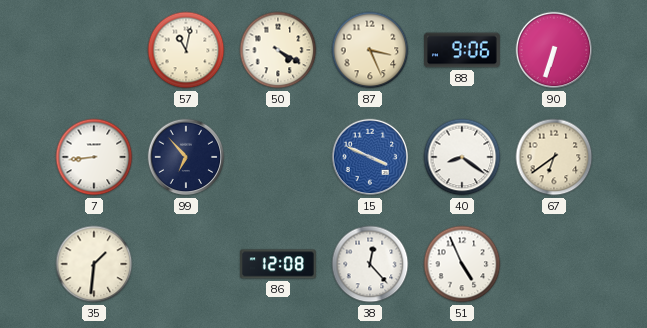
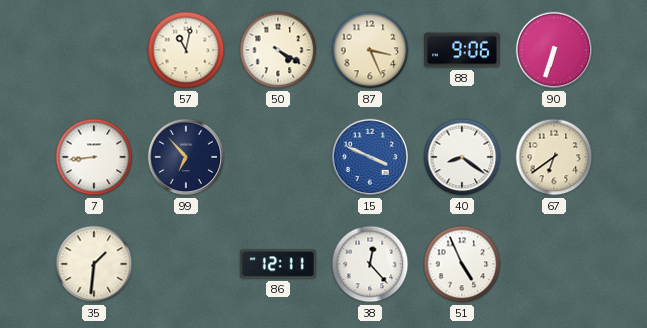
86: 12:08 -> 12:11
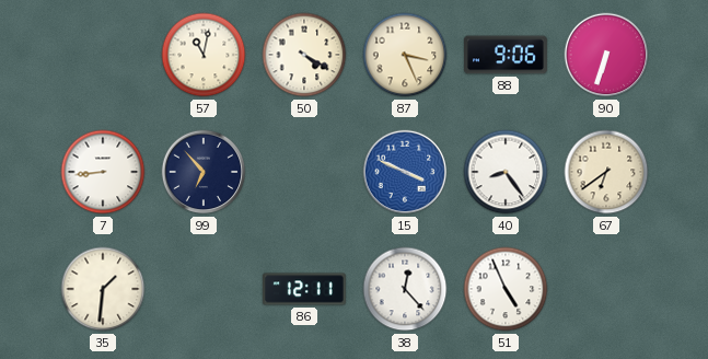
40: 8:21 -> 8:24
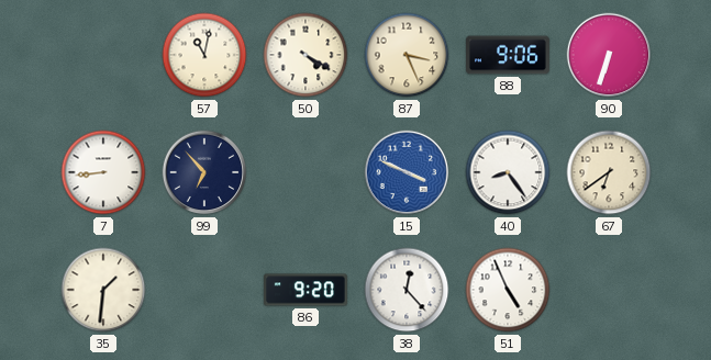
86: 12:11 -> 9:20
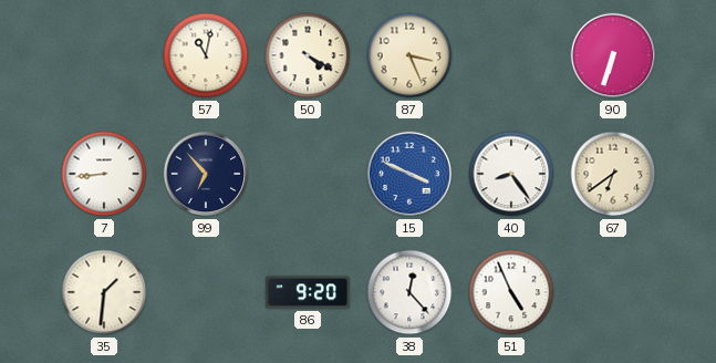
88: 9:06 -> none
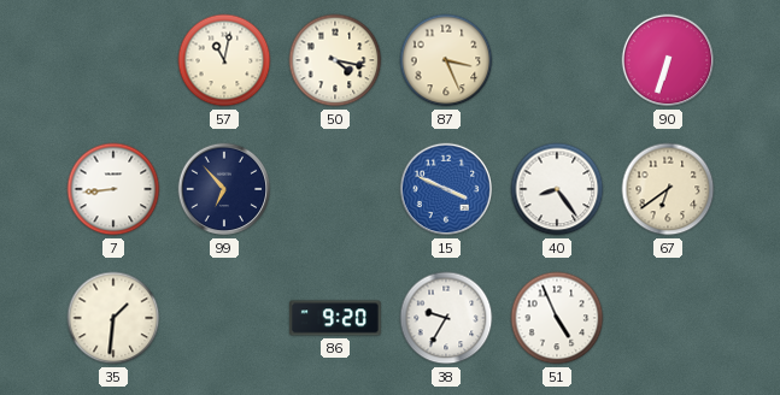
50: 4:20 -> 4:17
38: 12:23 -> 9:35
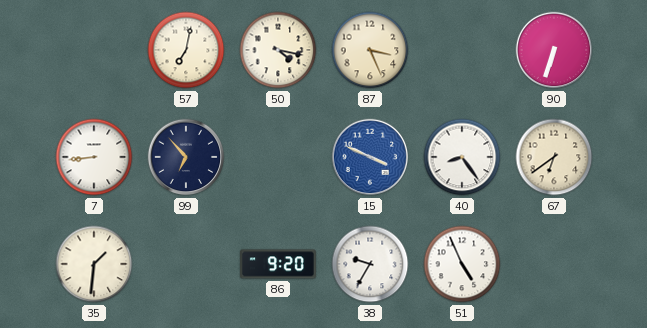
57: 11:02 -> 7:02
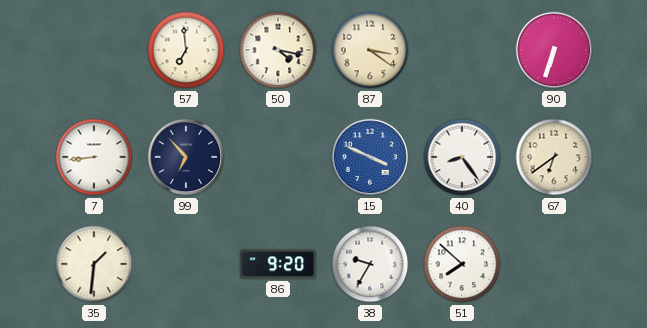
57: 7:02 -> 6:59
87: 3:26 -> 3:21
51: 4:56 -> 7:52
